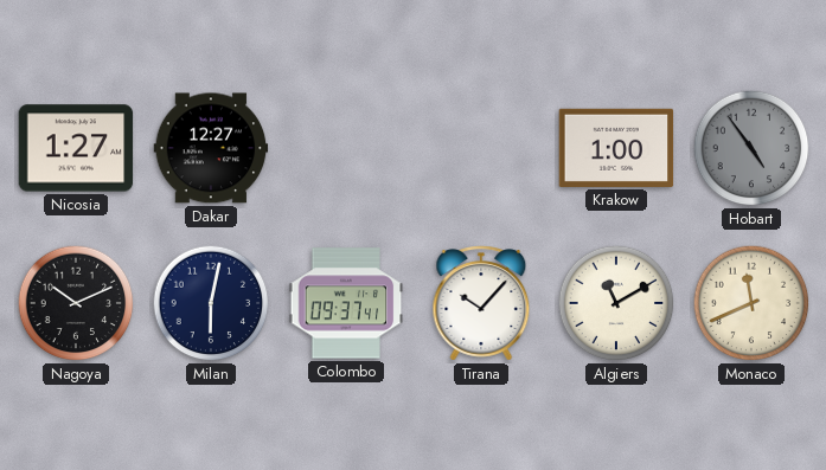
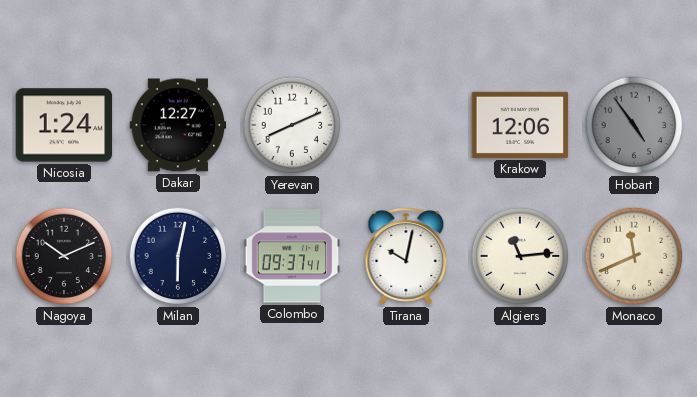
Nicosia: 1:27 -> 1:24
Yerevan: none -> 8:11
Krakow: 1:00 -> 12:06
Tirana: 10:07 -> 10:02
Algiers: 11:10 -> 11:14
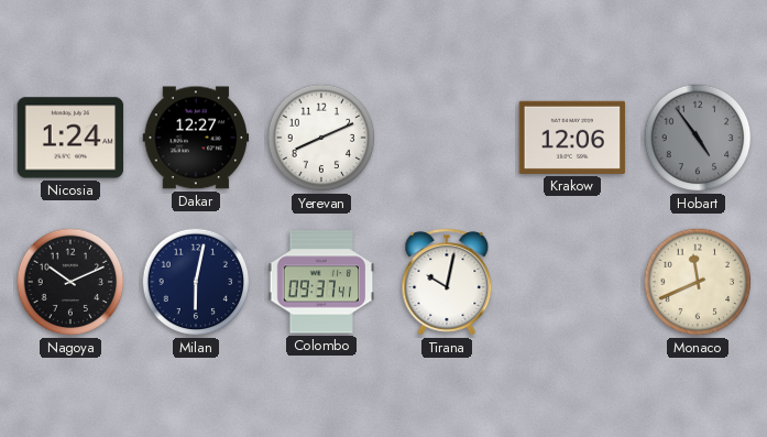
Algiers: 11:14 -> none
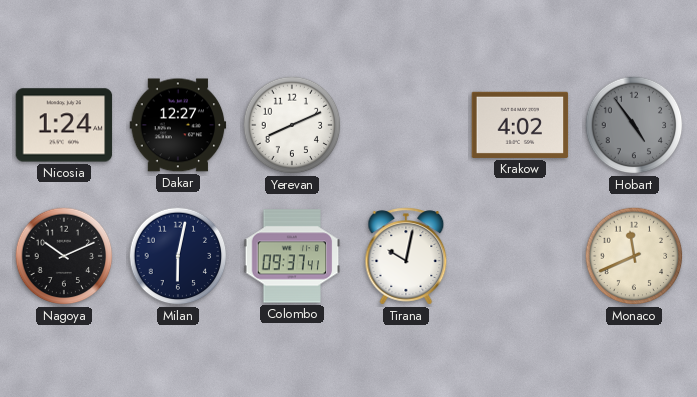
Krakow: 12:06 -> 4:02
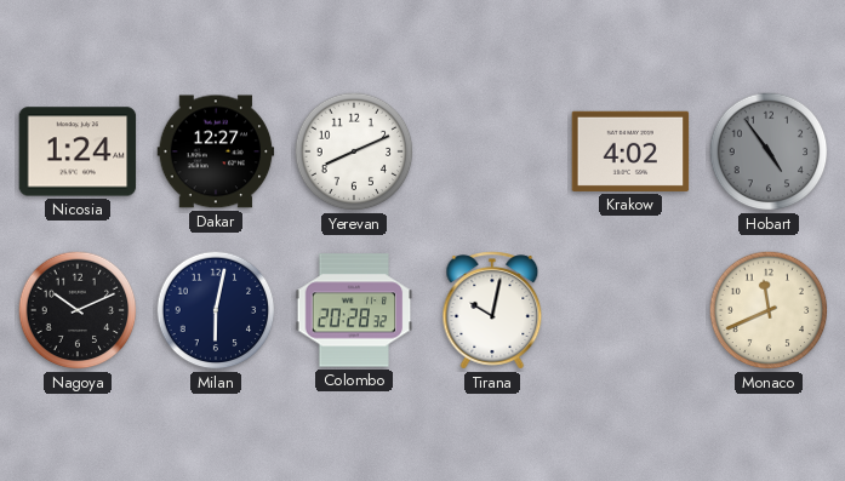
Colombo: 09:37 -> 20:28
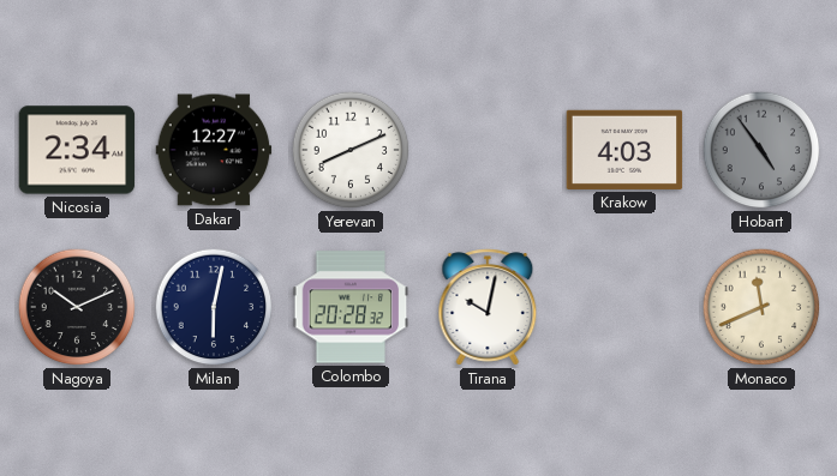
Nicosia: 1:24 -> 2:34
Krakow: 4:02 -> 4:03
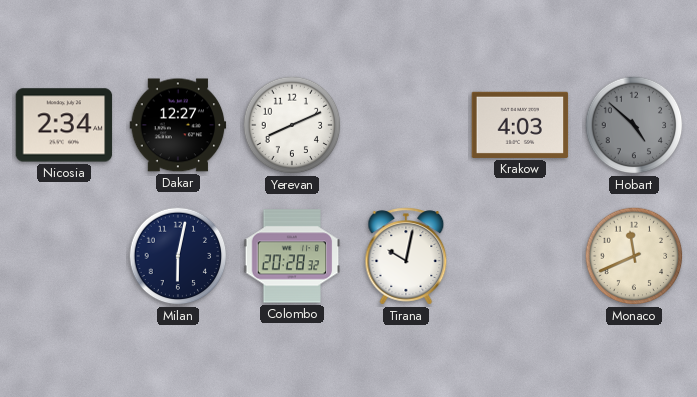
Hobart: 4:54 -> 4:52
Nagoya: 10:11 -> none
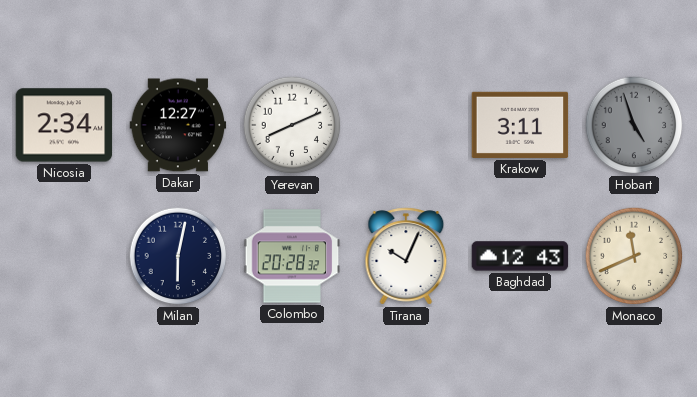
Krakow: 4:03 -> 3:11
Hobart: 4:52 -> 4:57
Tirana: 10:02 -> 10:04
Baghdad: none -> 12:43
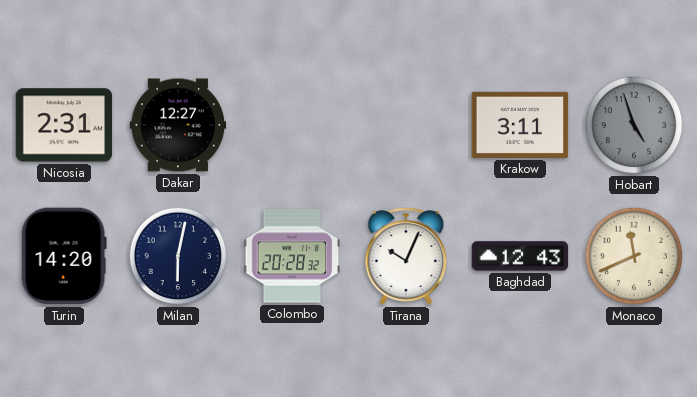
Nicosia: 2:34 -> 2:31
Yerevan: 8:11 -> none
Turin: none -> 14:20
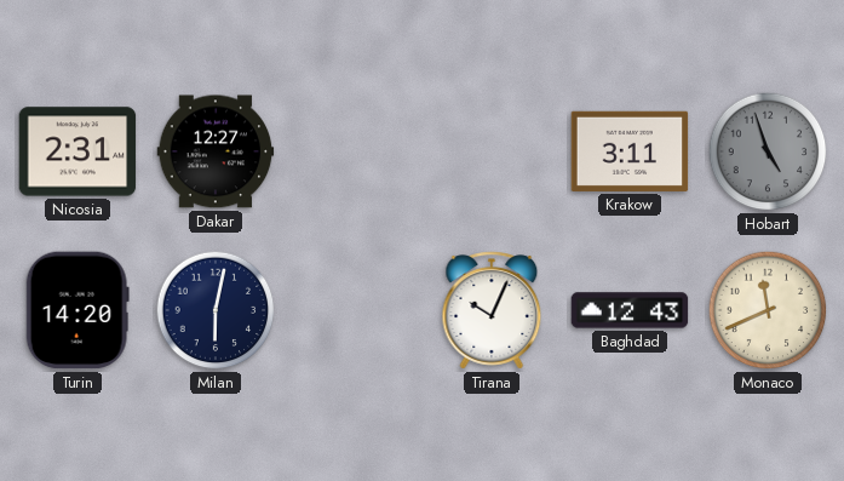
Colombo: 20:28 -> none
